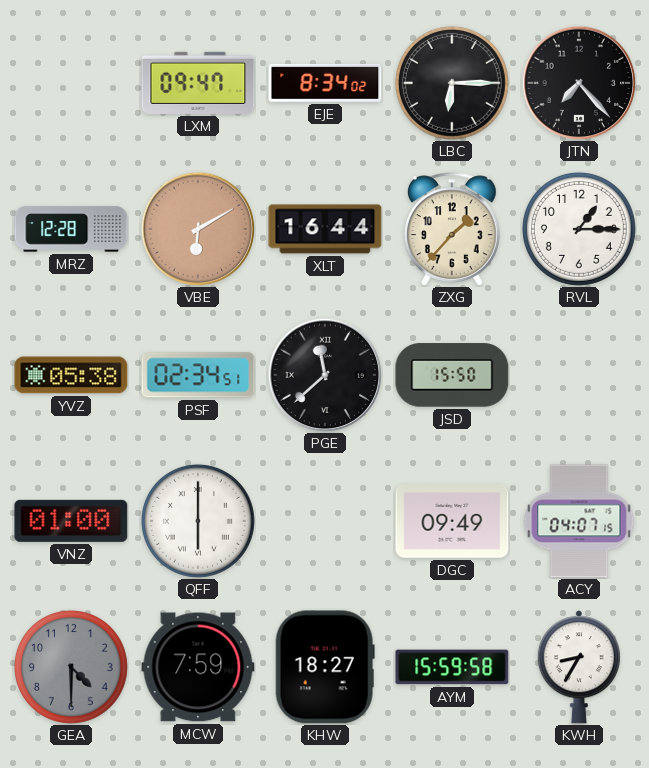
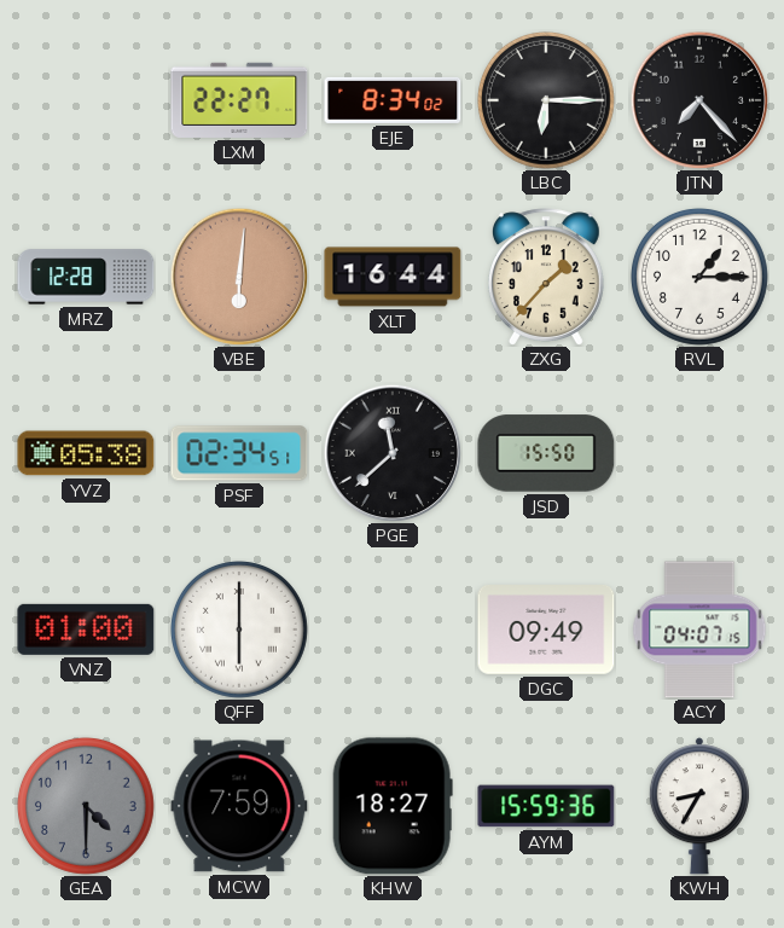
LXM: 09:47 -> 22:27
VBE: 6:10 -> 6:01
AYM: 15:59:58 -> 15:59:36
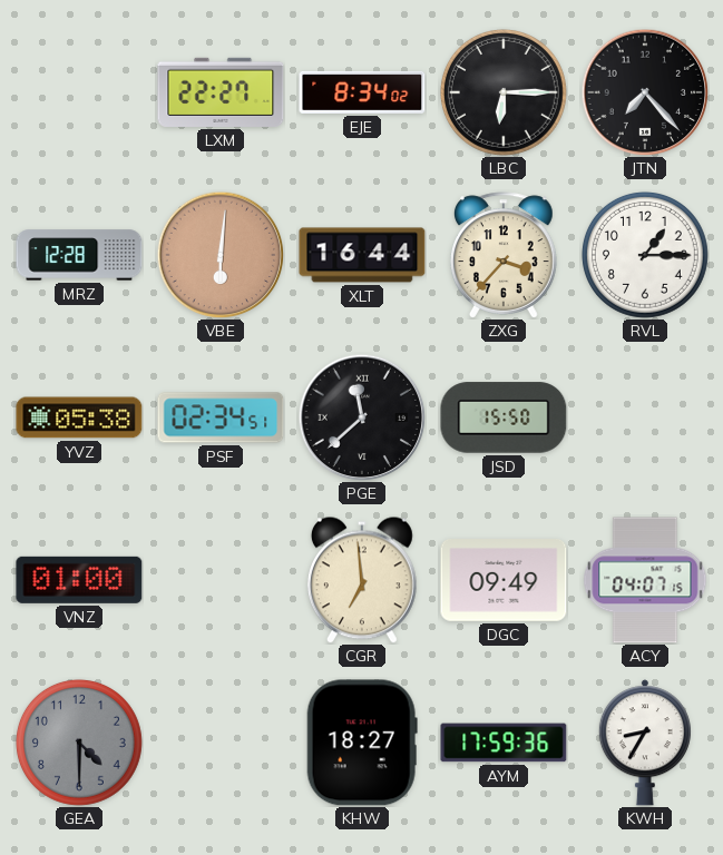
ZXG: 1:37 -> 3:37
QFF: 6:00 -> none
CGR: none -> 6:59
MCW: 7:59 -> none
AYM: 15:59 -> 17:59
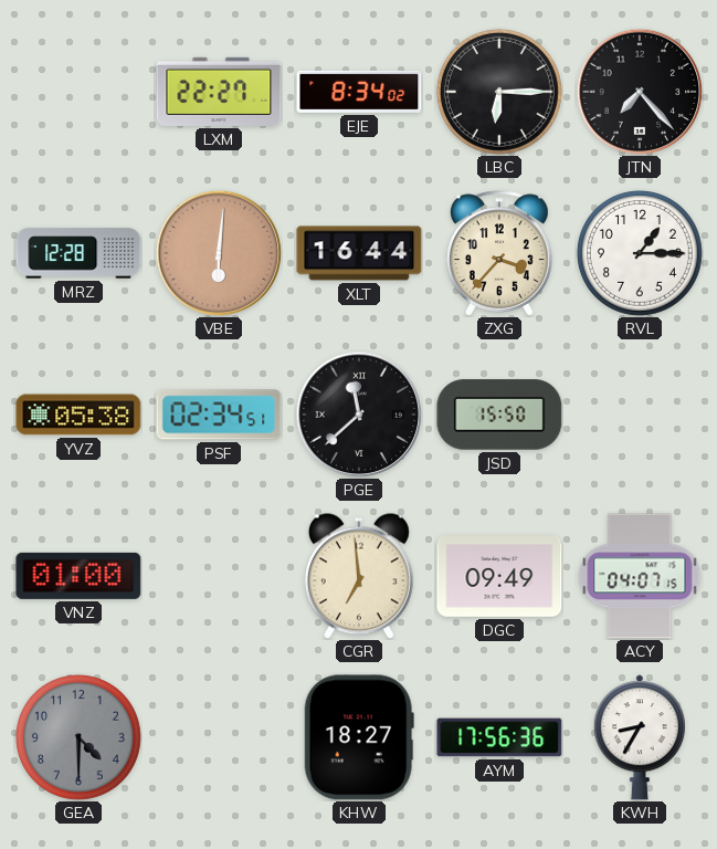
AYM: 17:59 -> 17:56
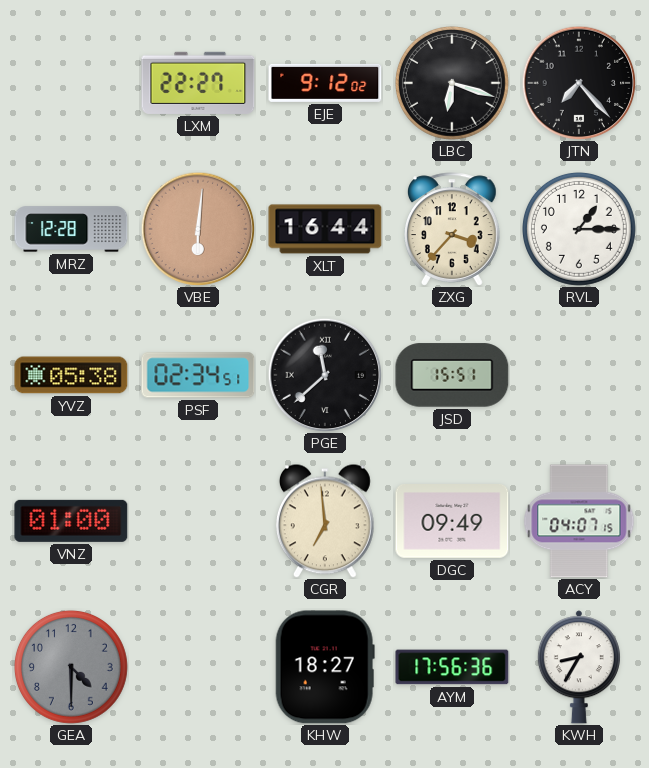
EJE: 8:34 -> 9:12
LBC: 6:15 -> 6:18
JSD: 15:50 -> 15:51
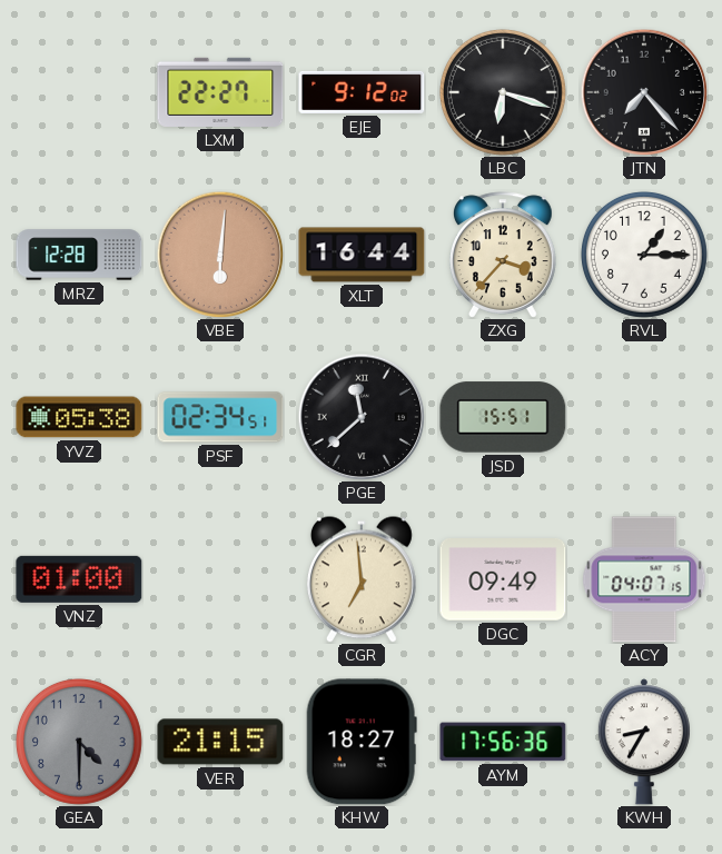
VER: none -> 21:15
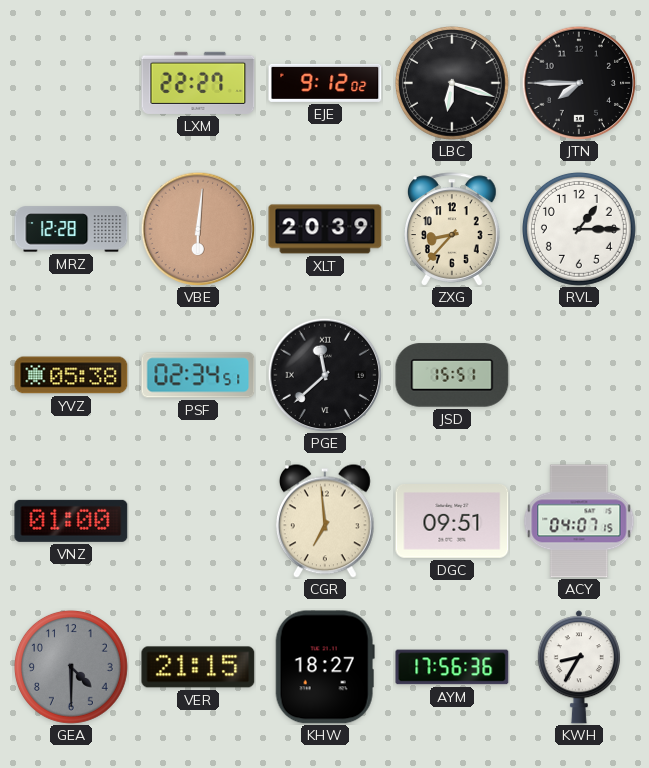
JTN: 7:23 -> 7:45
XLT: 16:44 -> 20:39
ZXG: 3:37 -> 8:37
DGC: 09:49 -> 09:51
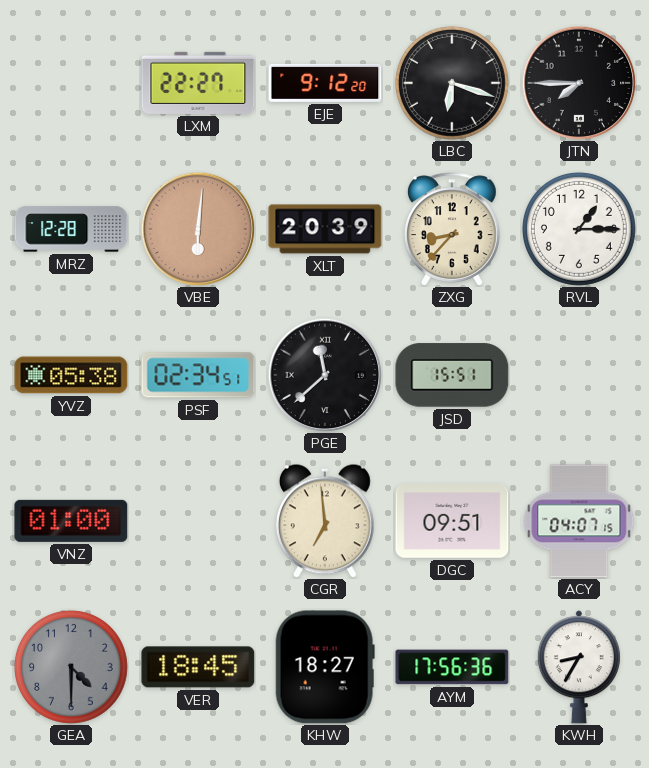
EJE: 9:12:02 -> 9:12:20
VER: 21:15 -> 18:45
